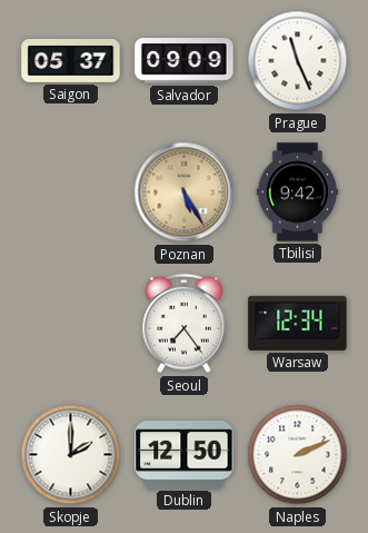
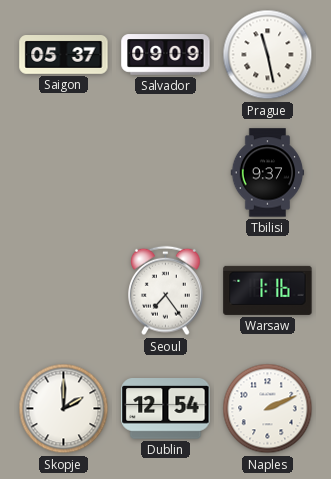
Prague: 11:26 -> 11:28
Poznan: 5:25 -> none
Tbilisi: 9:42 -> 9:37
Warsaw: 12:34 -> 1:16
Dublin: 12:50 -> 12:54
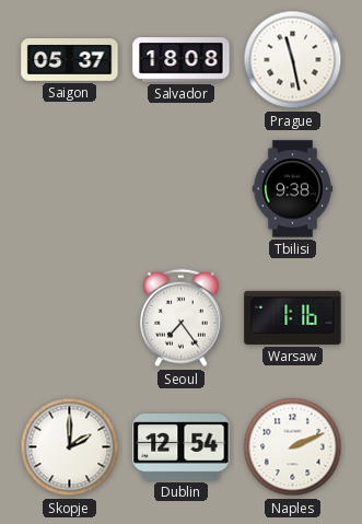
Salvador: 09:09 -> 18:08
Tbilisi: 9:37 -> 9:38
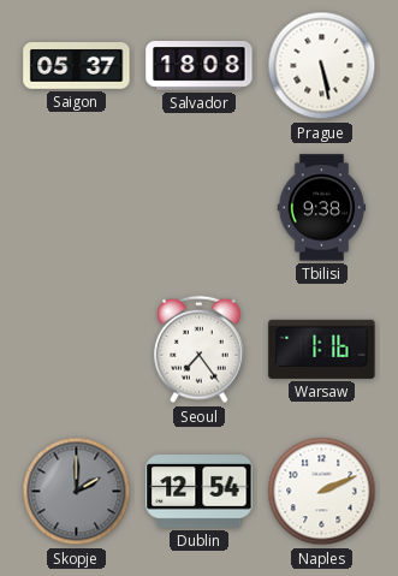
Prague: 11:28 -> 5:28
Skopje dial: white -> grey
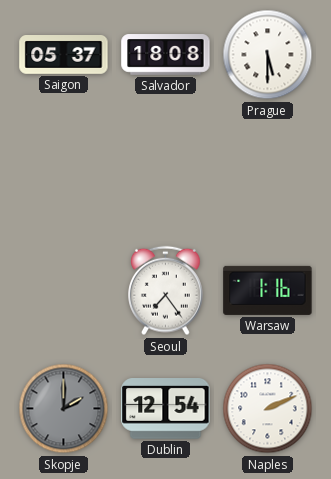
Prague: 5:28 -> 5:30
Tbilisi: 9:38 -> none
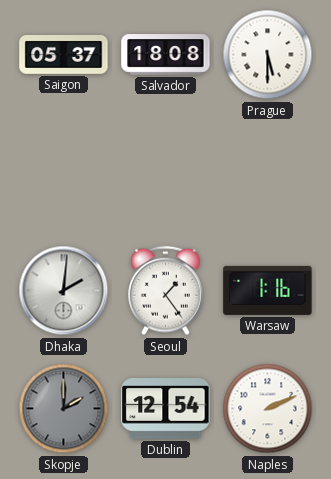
Dhaka: none -> 2:01
Seoul: 7:24 -> 1:24
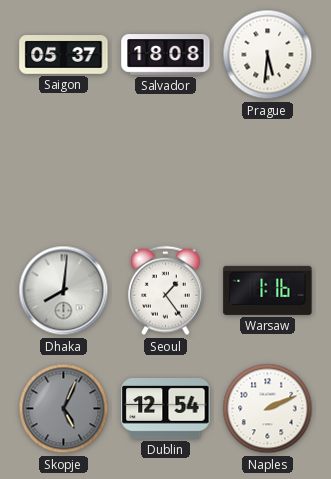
Prague: 5:30 -> 5:31
Dhaka: 2:01 -> 8:01
Skopje: 2:00 -> 5:04
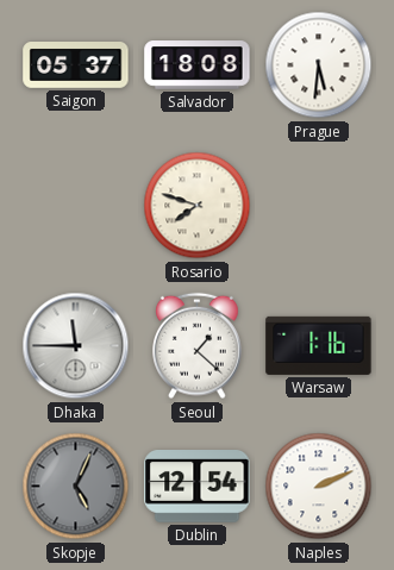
Rosario: none -> 7:48
Dhaka: 8:01 -> 11:45
Seoul: 1:24 -> 1:22
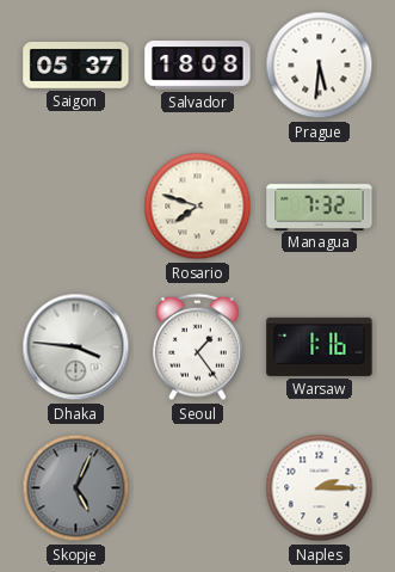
Managua: none -> 7:32
Dhaka: 11:45 -> 3:46
Seoul: 1:22 -> 1:24
Dublin: 12:54 -> none
Naples: 2:11 -> 2:15
